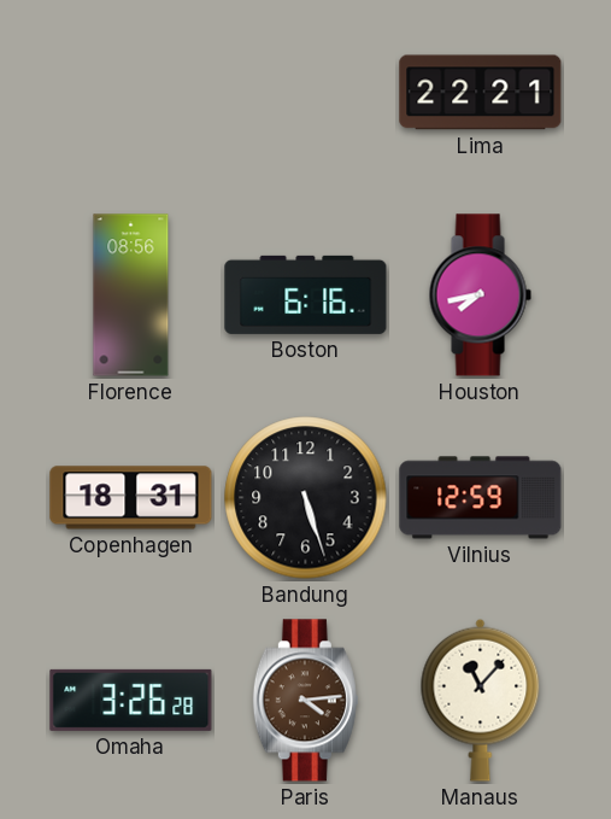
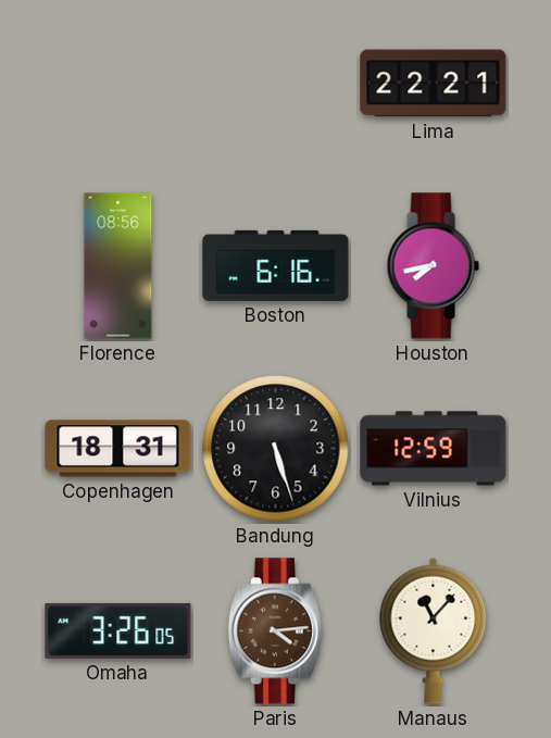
Omaha: 3:26:28 -> 3:26:05
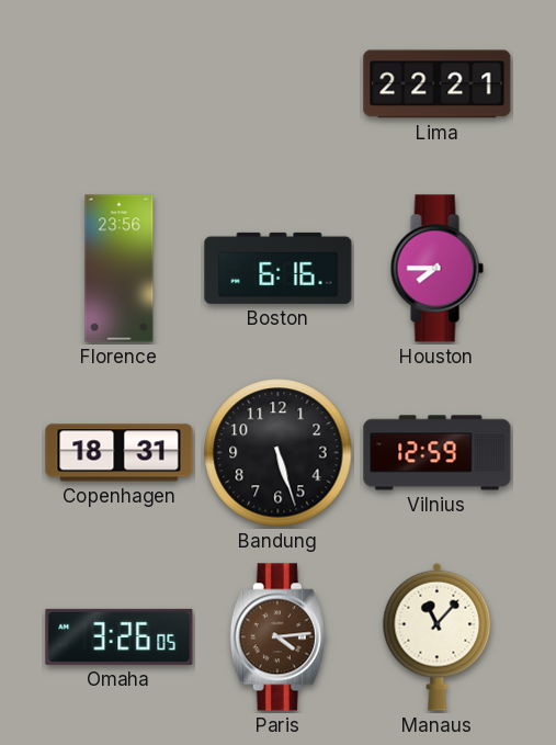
Florence: 08:56 -> 23:56
Houston: 7:43 -> 7:45
